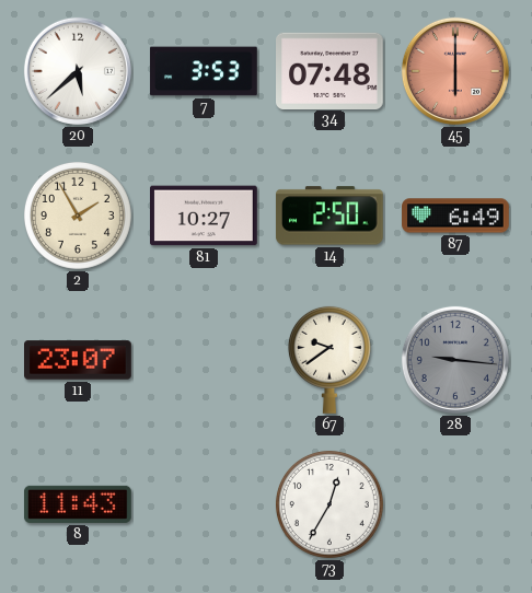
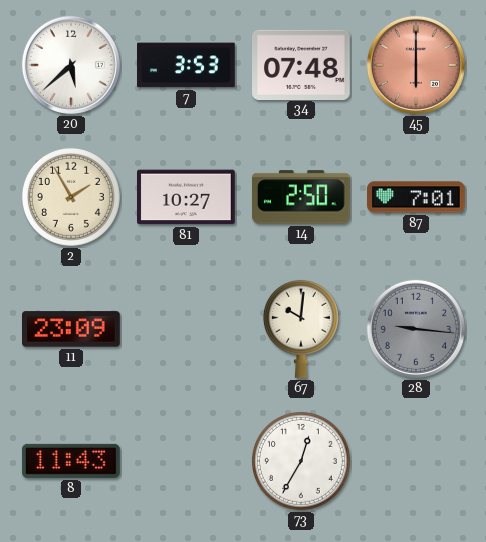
87: 6:49 -> 7:01
11: 23:07 -> 23:09
67: 9:39 -> 10:01
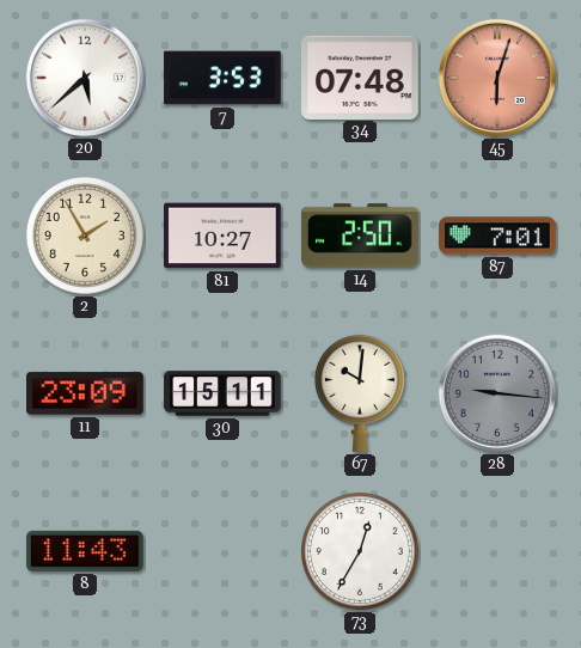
45: 6:00 -> 6:03
30: none -> 15:11
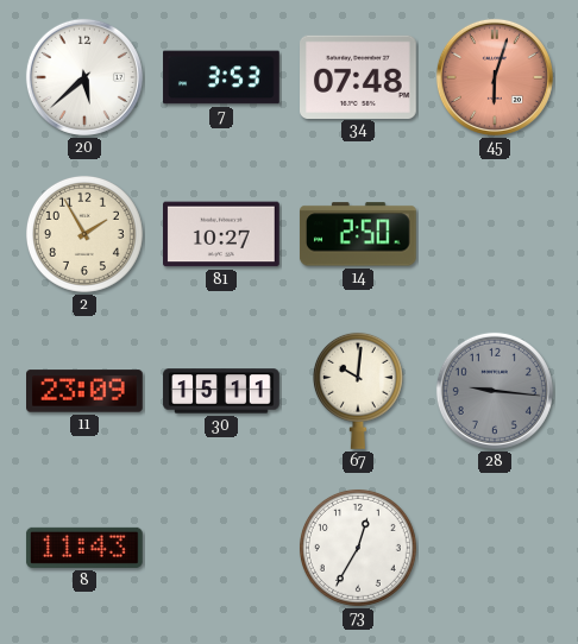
87: 7:01 -> none
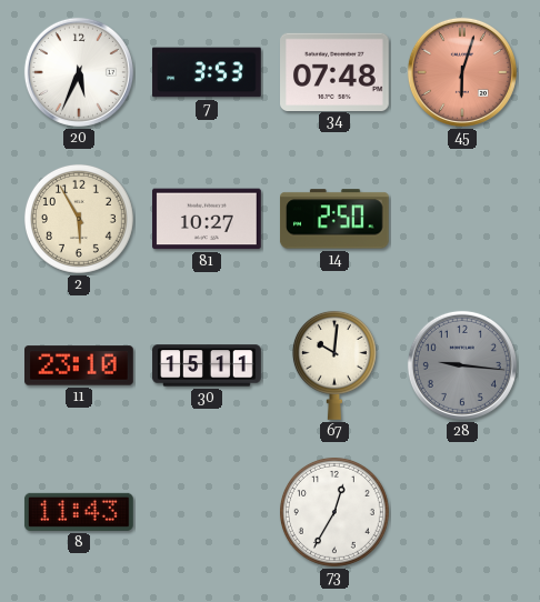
20: 5:38 -> 5:34
2: 1:55 -> 5:55
11: 23:09 -> 23:10
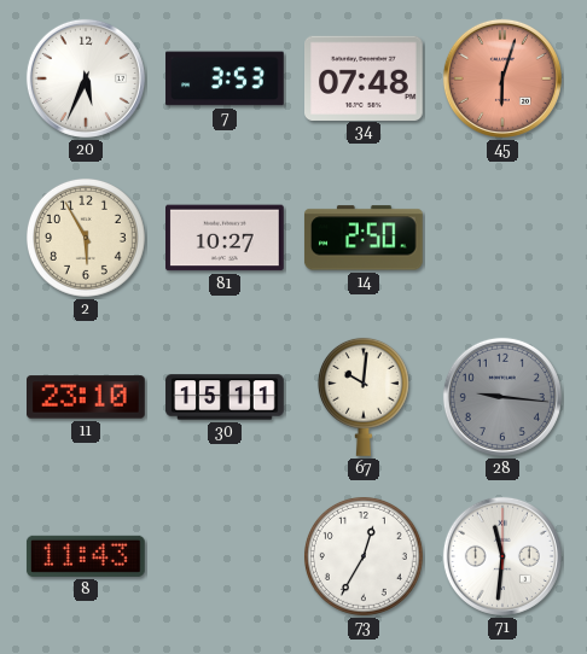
71: none -> 11:31
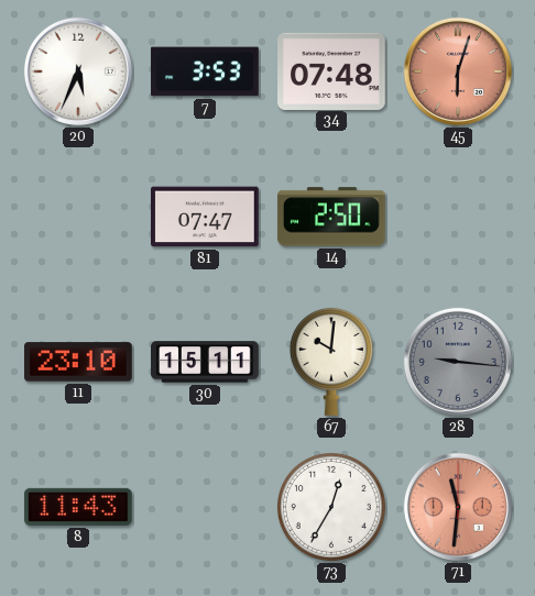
2: 5:55 -> none
81: 10:27 -> 07:47
71 dial: white -> salmon
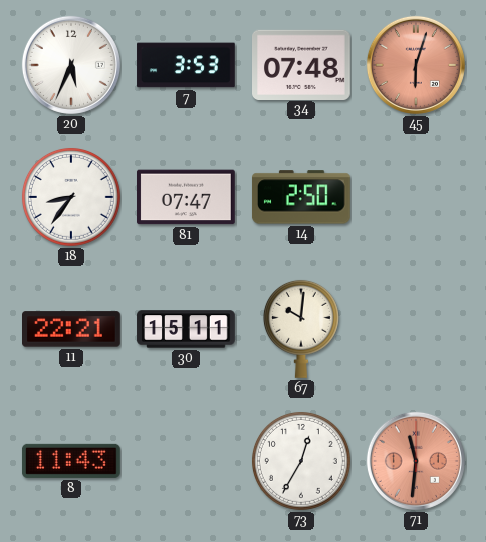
18: none -> 8:36
11: 23:10 -> 22:21
28: 9:16 -> none
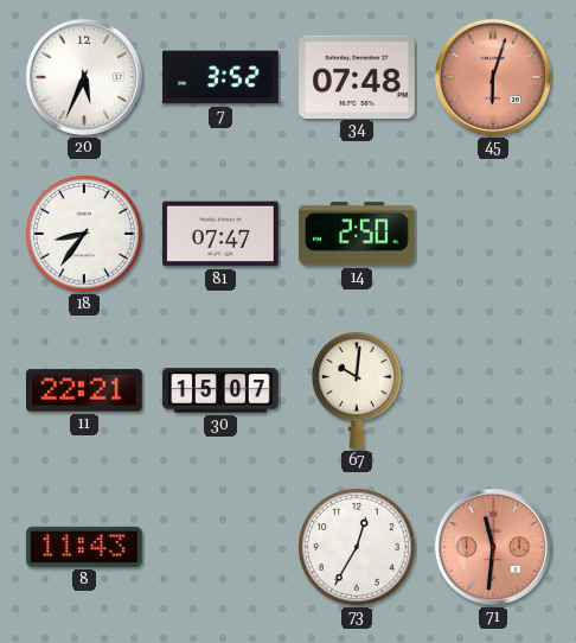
7: 3:53 -> 3:52
30: 15:11 -> 15:07
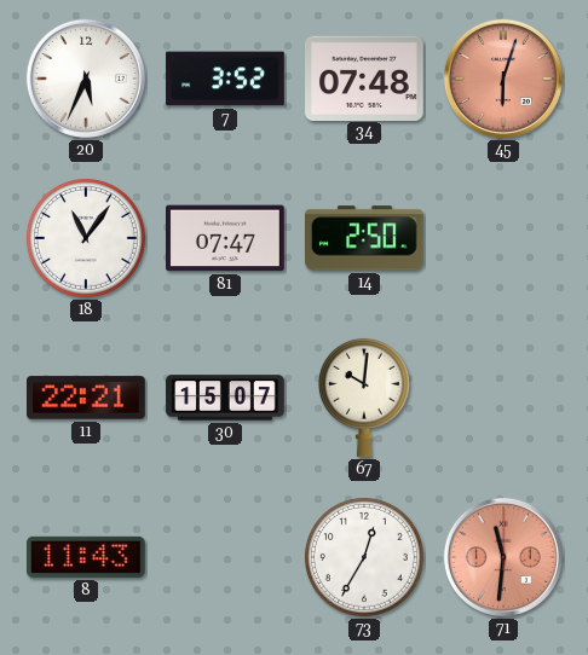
18: 8:36 -> 11:06
